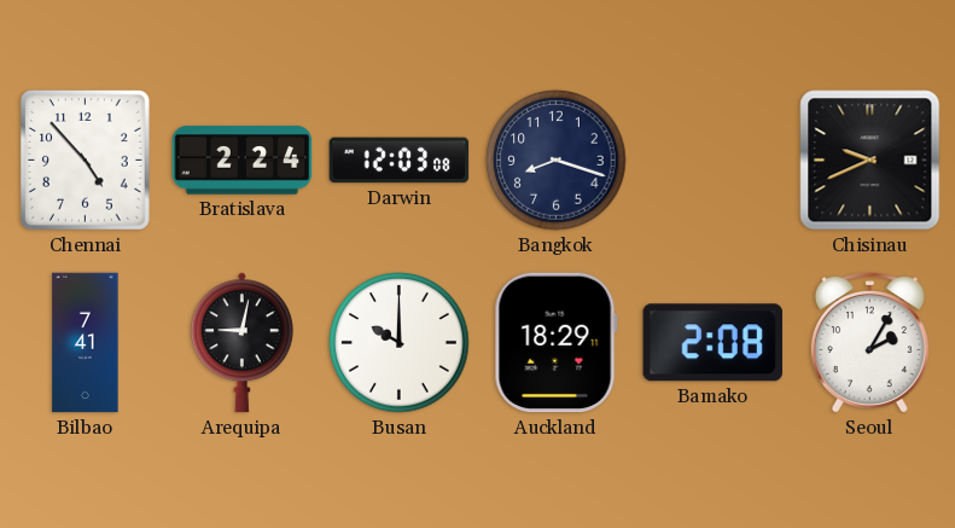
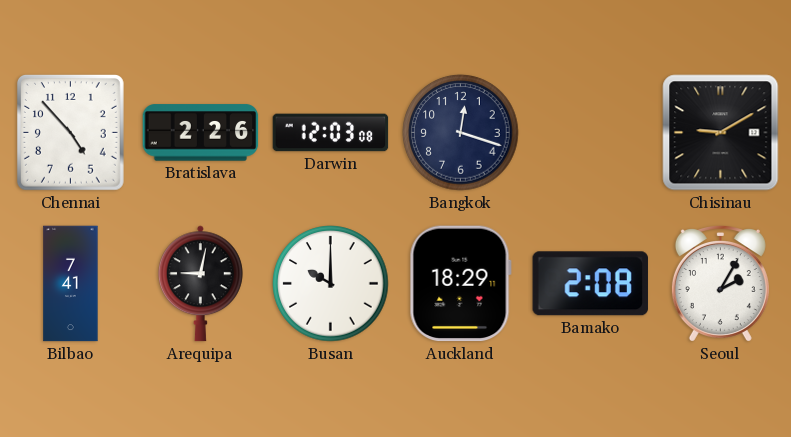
Bratislava: 2:24 -> 2:26
Bangkok: 8:18 -> 12:18
Chisinau: 9:41 -> 9:10
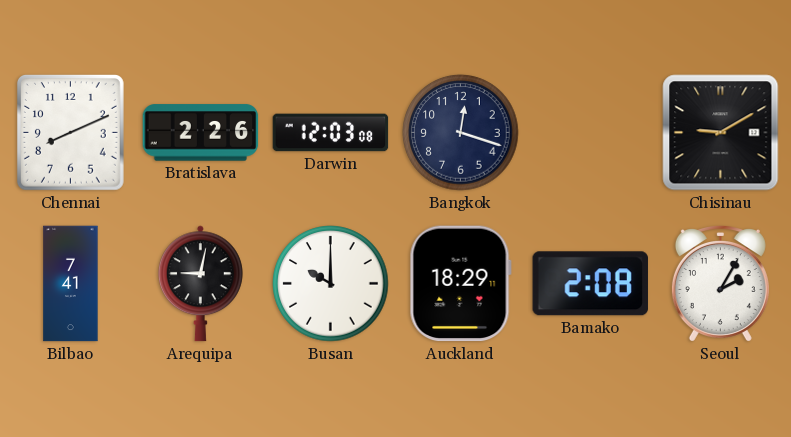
Chennai: 4:53 -> 8:11
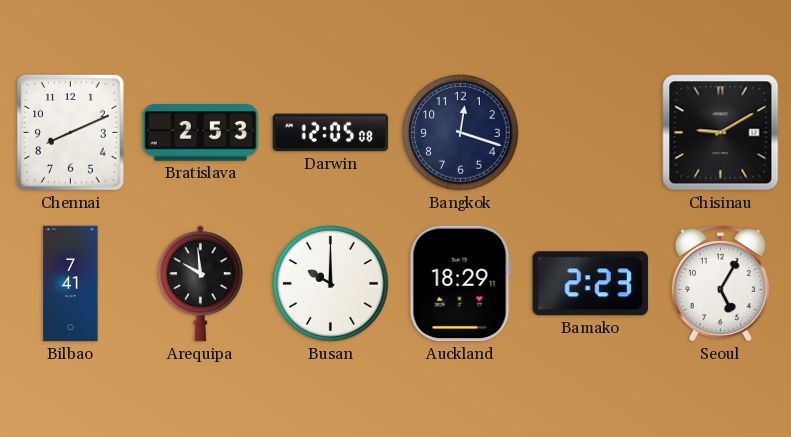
Bratislava: 2:26 -> 2:53
Darwin: 12:03 -> 12:05
Arequipa: 9:02 -> 9:59
Bamako: 2:08 -> 2:23
Seoul: 2:05 -> 5:05
